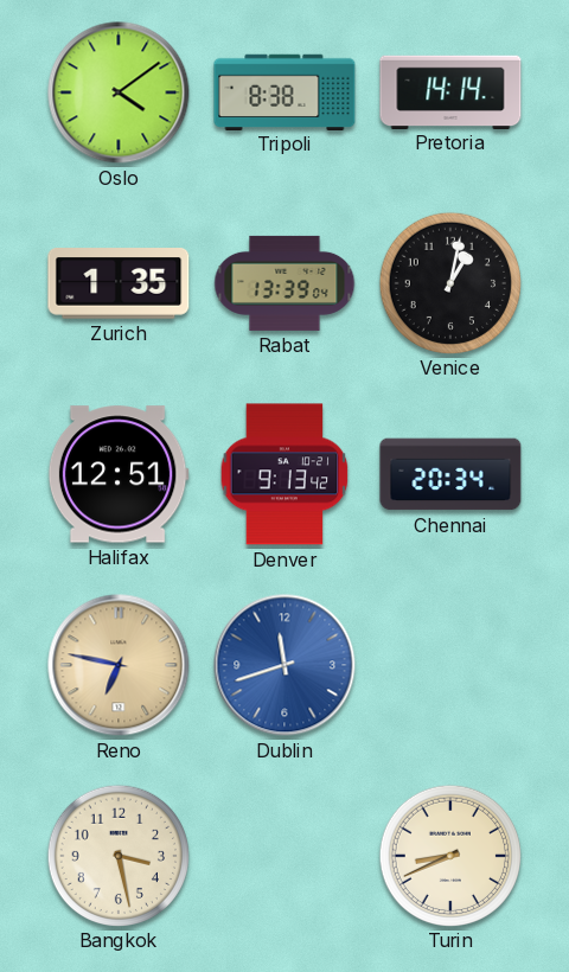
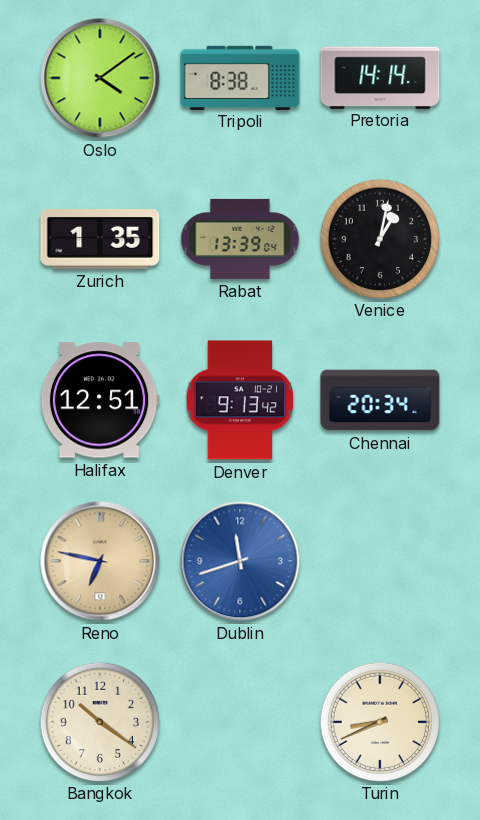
Bangkok: 3:28 -> 10:21
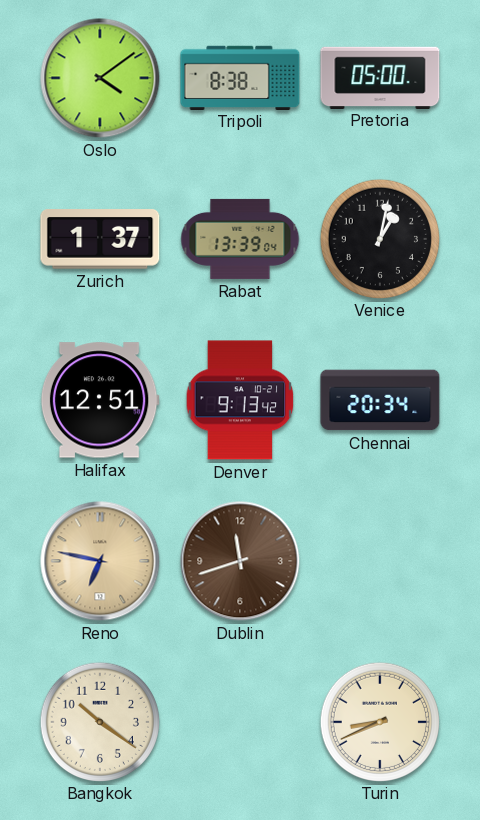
Pretoria: 14:14 -> 05:00
Zurich: 1:35 -> 1:37
Dublin dial: blue -> brown
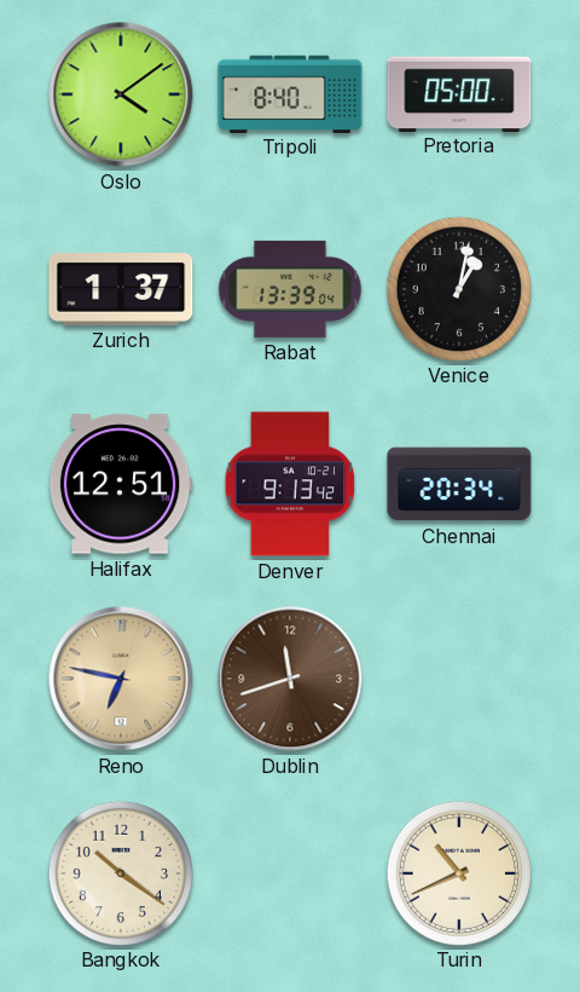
Tripoli: 8:38 -> 8:40
Turin: 8:41 -> 10:41
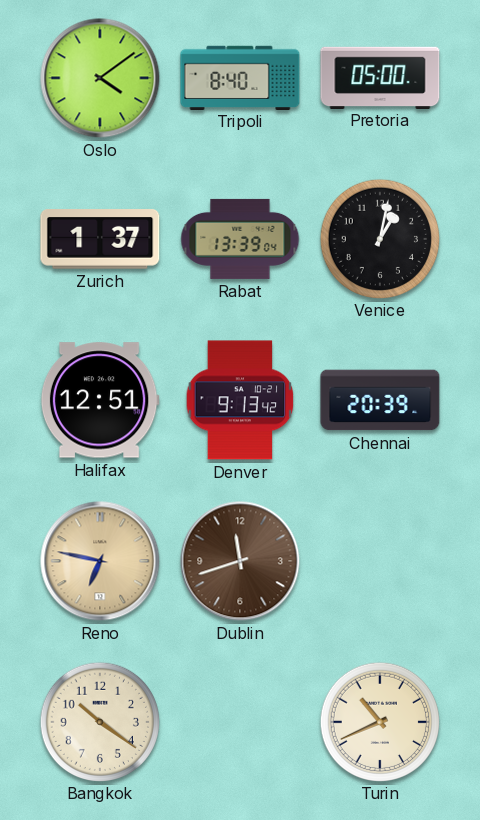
Chennai: 20:34 -> 20:39
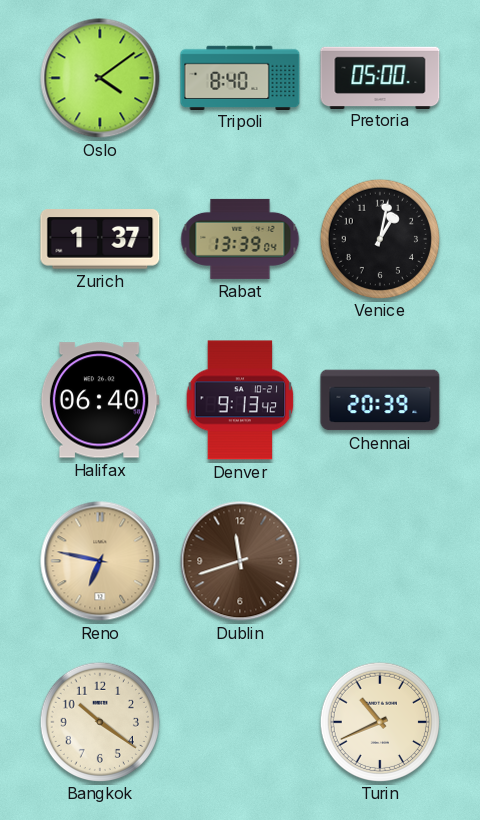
Halifax: 12:51 -> 06:40
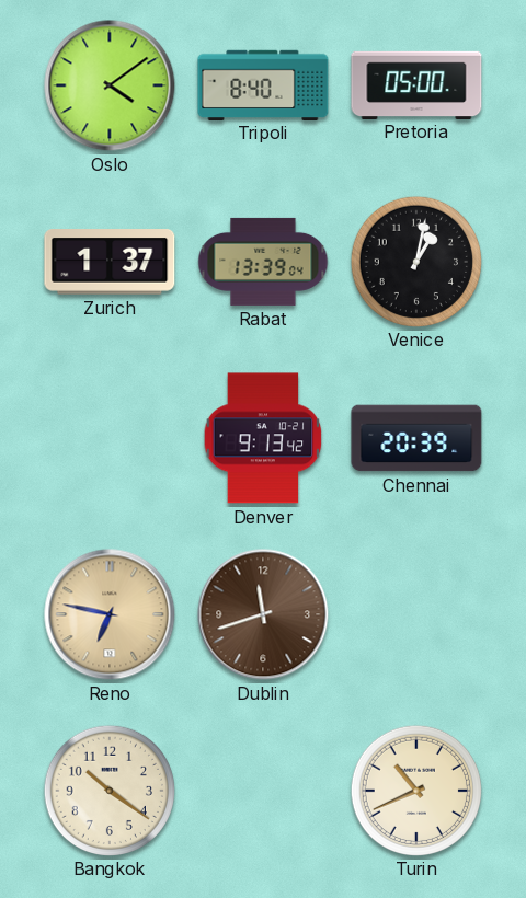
Halifax: 06:40 -> none
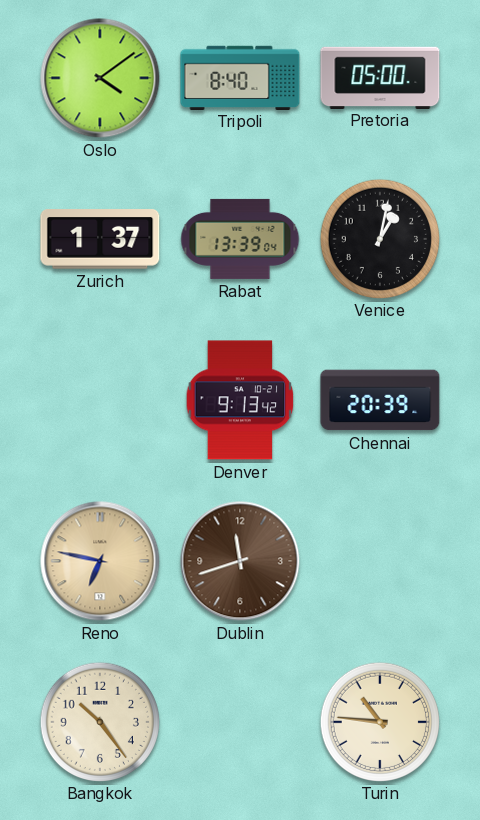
Bangkok: 10:21 -> 10:24
Turin: 10:41 -> 10:46
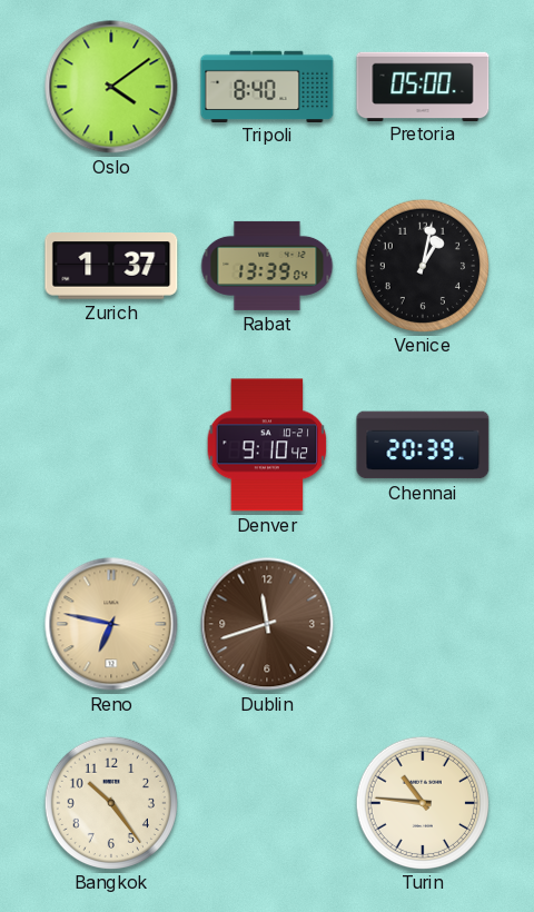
Denver: 9:13 -> 9:10
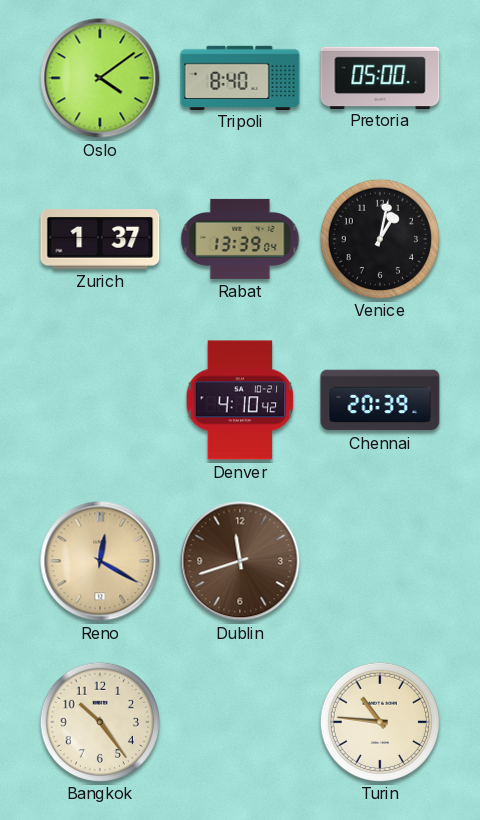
Denver: 9:10 -> 4:10
Reno: 6:47 -> 12:20
